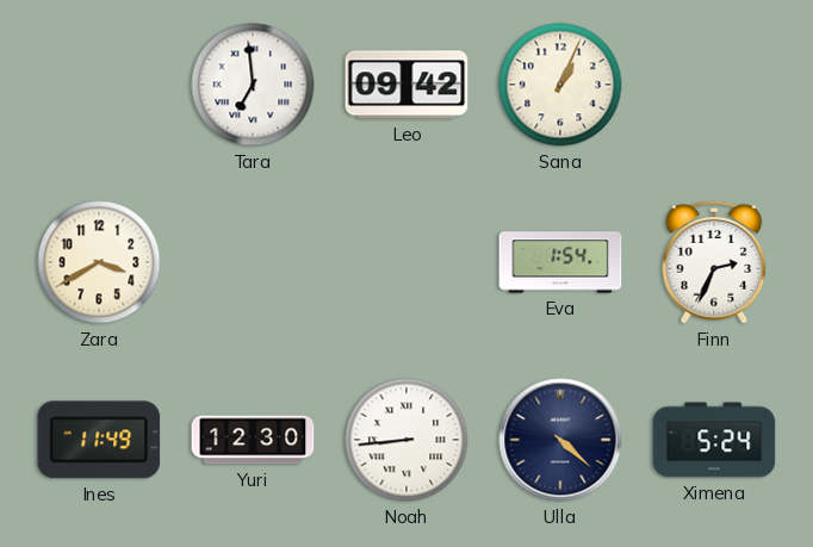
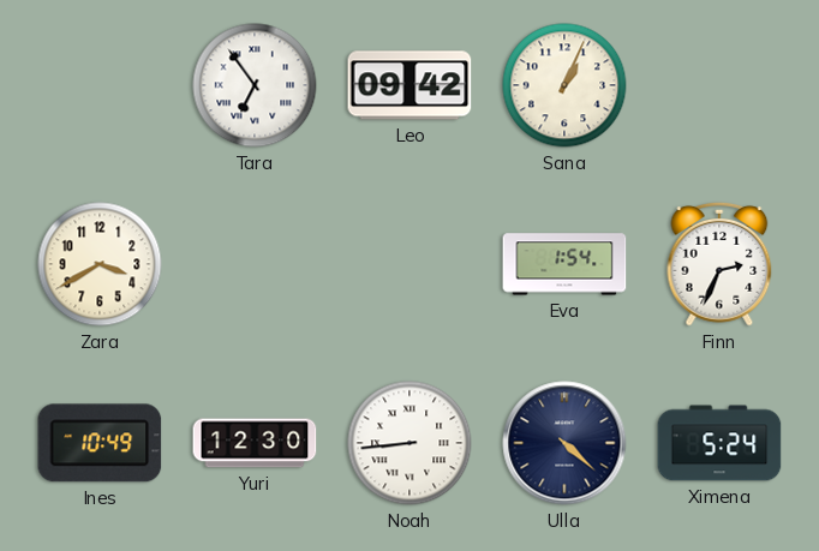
Tara: 6:59 -> 6:54
Ines: 11:49 -> 10:49
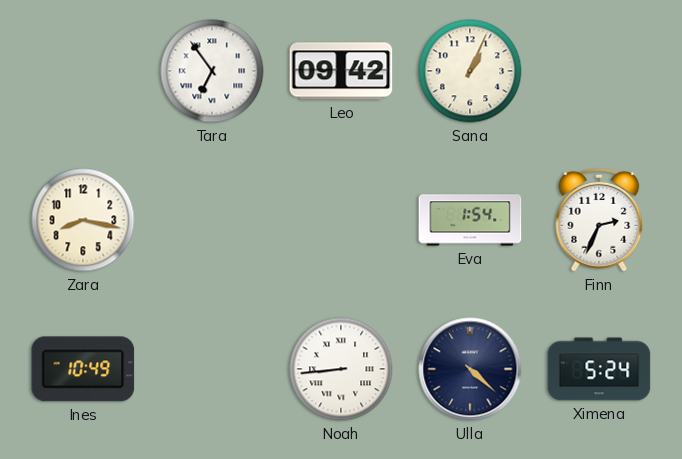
Zara: 3:40 -> 8:17
Yuri: 12:30 -> none
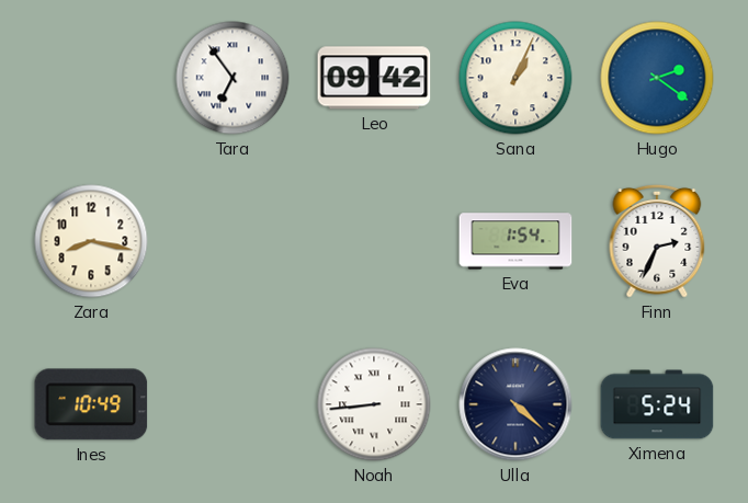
Hugo: none -> 2:21
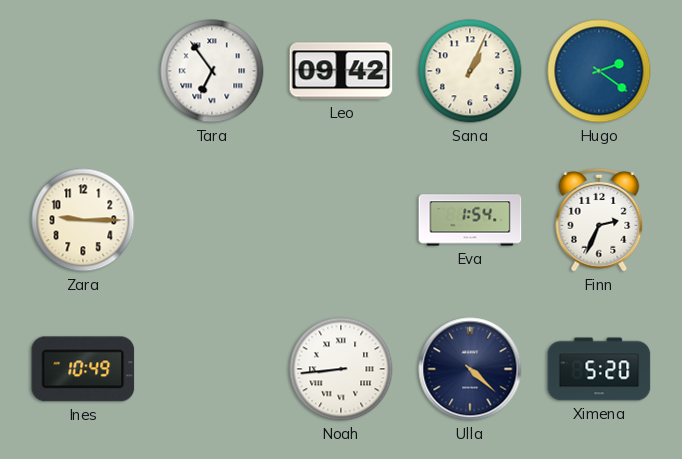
Zara: 8:17 -> 9:15
Ximena: 5:24 -> 5:20
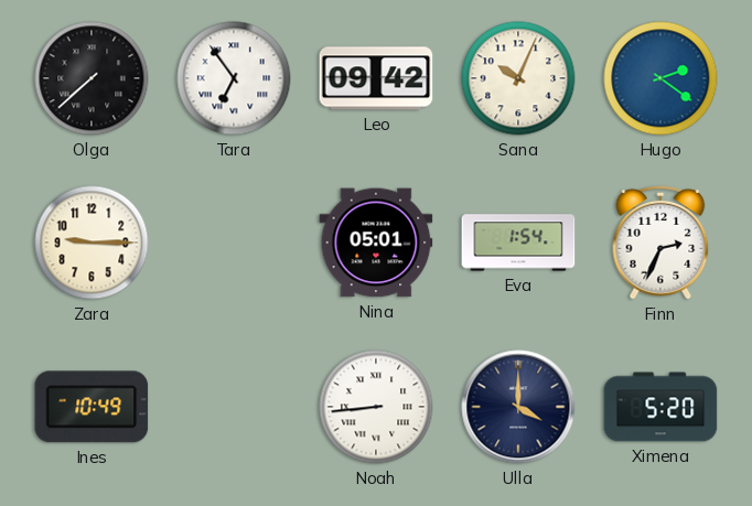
Olga: none -> 7:38
Sana: 1:04 -> 10:04
Nina: none -> 05:01
Ulla: 4:22 -> 4:00
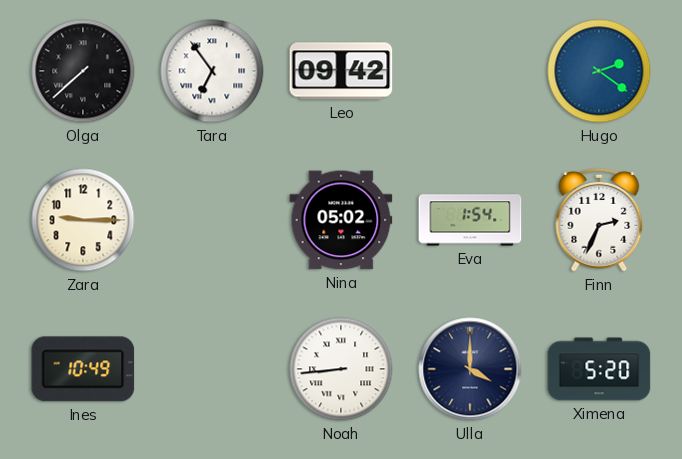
Sana: 10:04 -> none
Nina: 05:01 -> 05:02
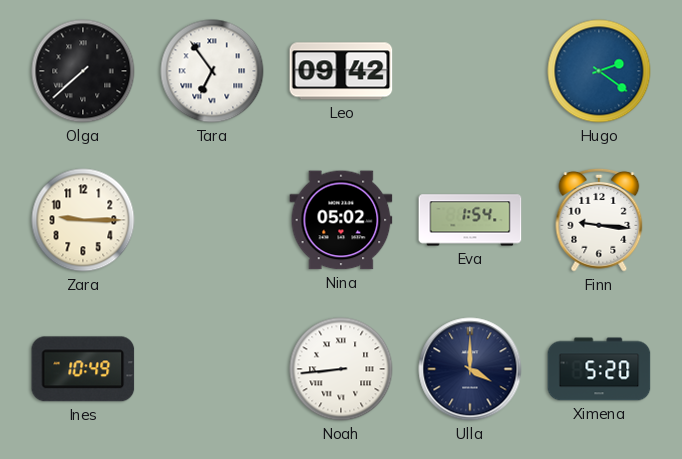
Finn: 2:34 -> 9:16
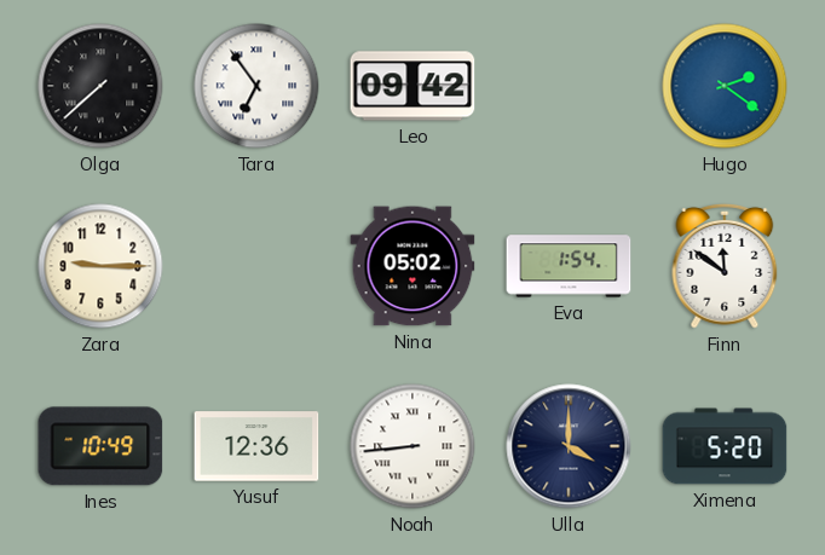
Finn: 9:16 -> 11:51
Yusuf: none -> 12:36
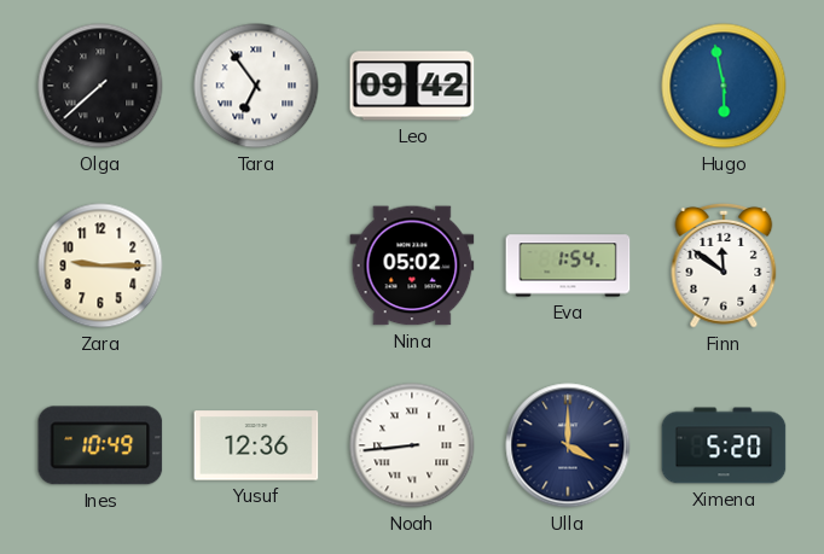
Hugo: 2:21 -> 5:58
